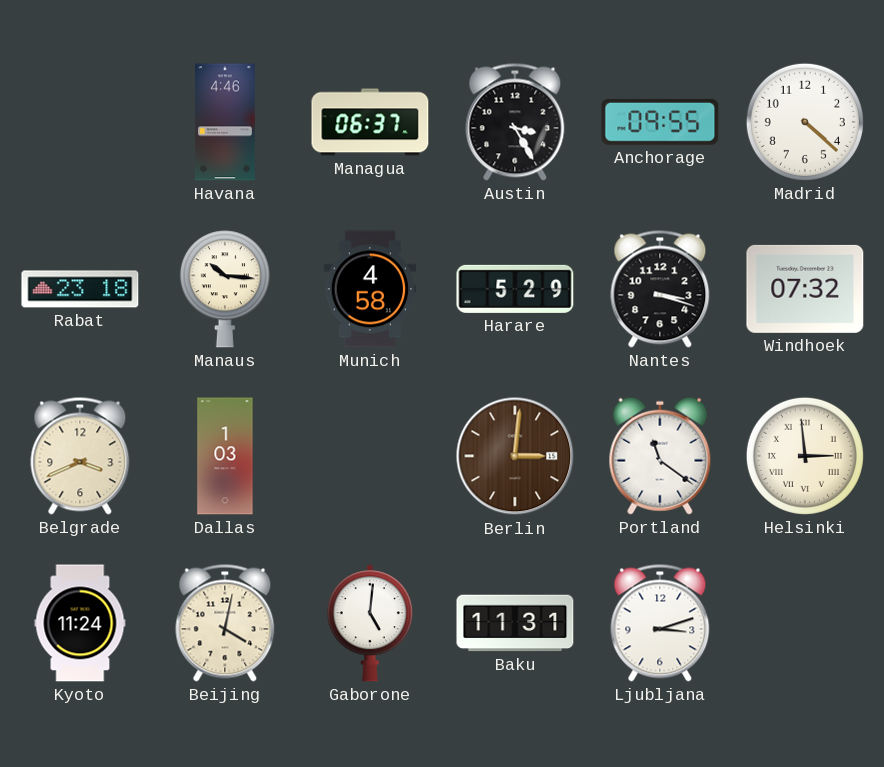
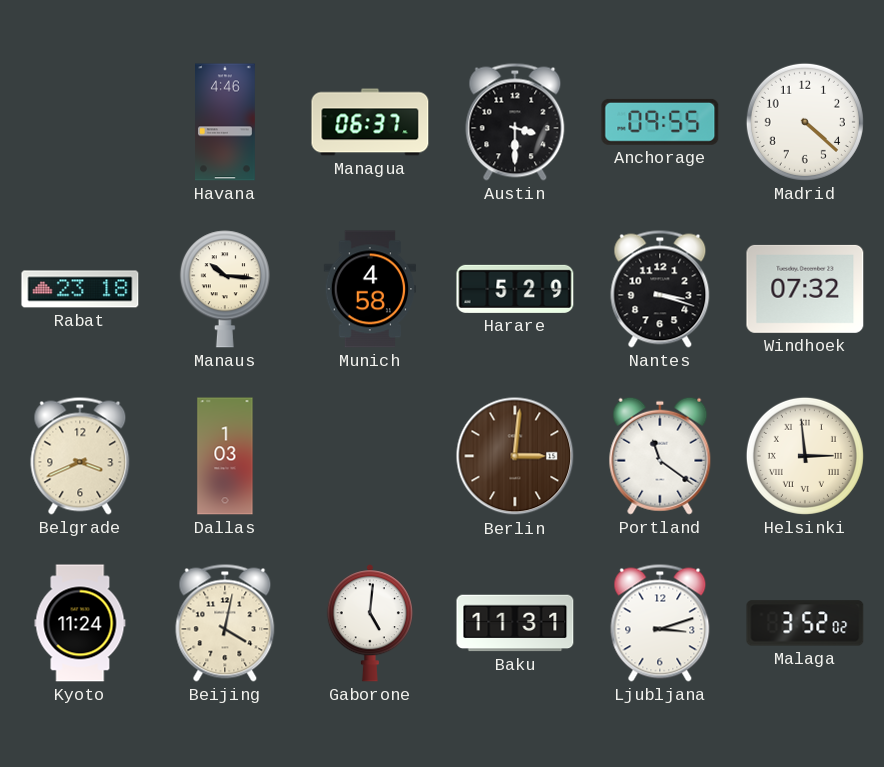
Austin: 3:25 -> 3:30
Malaga: none -> 3:52
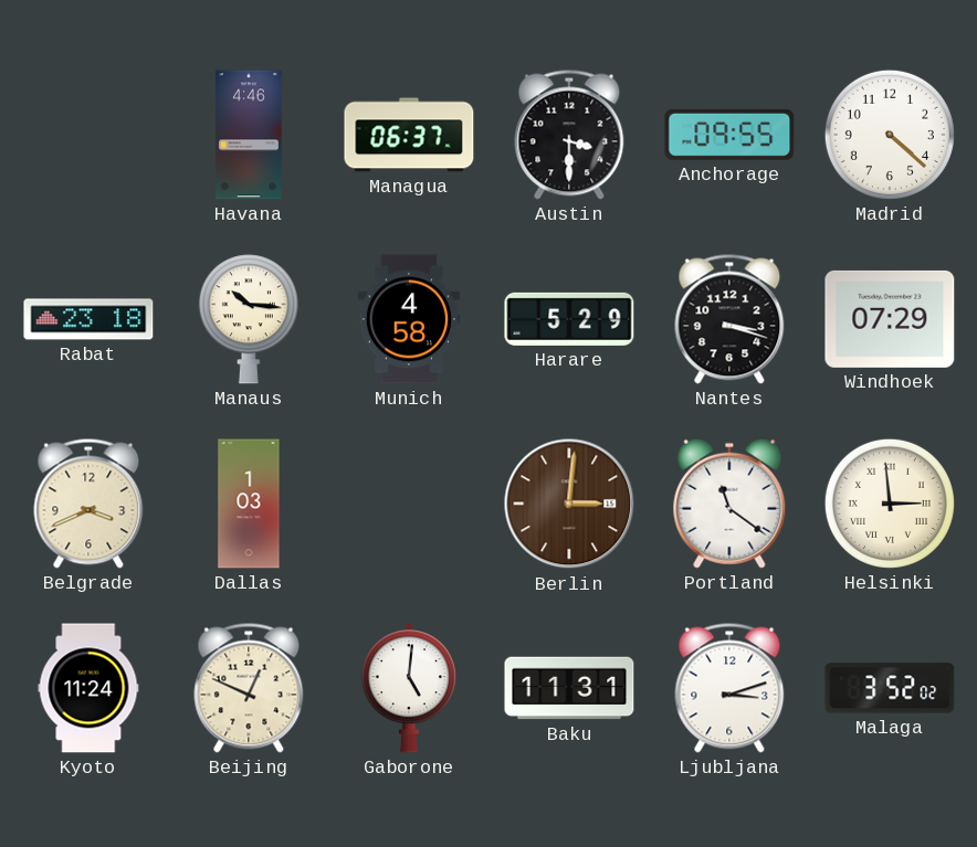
Windhoek: 07:32 -> 07:29
Beijing: 4:02 -> 12:49
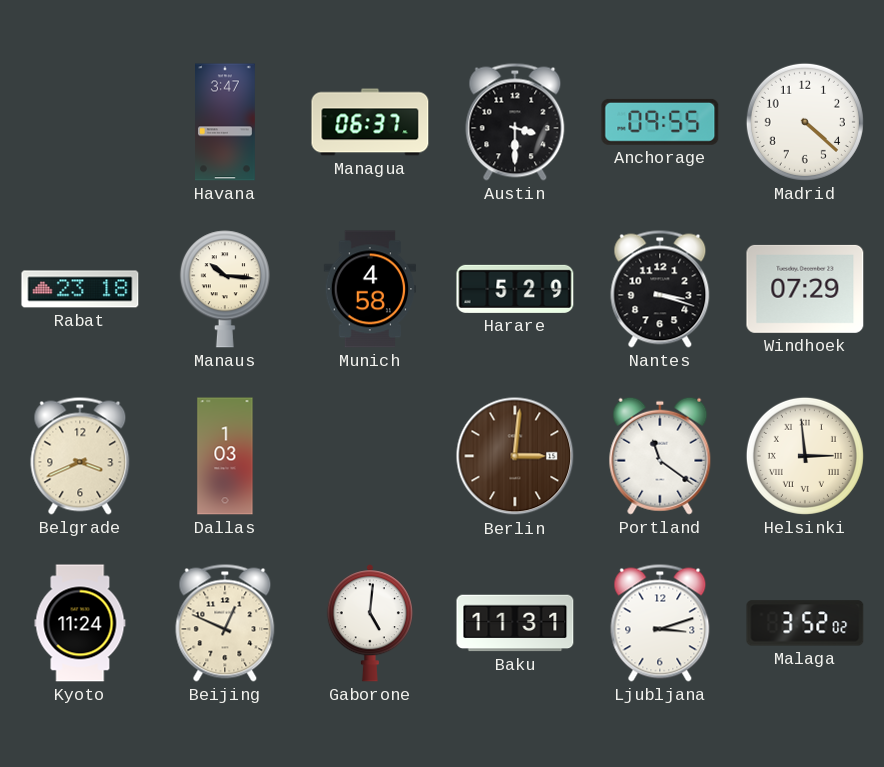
Havana: 4:46 -> 3:47
